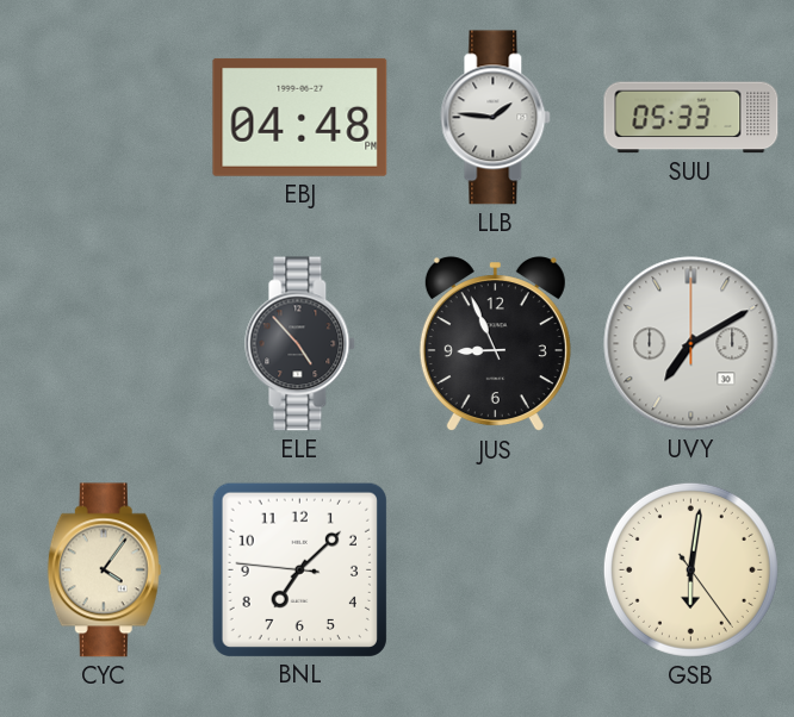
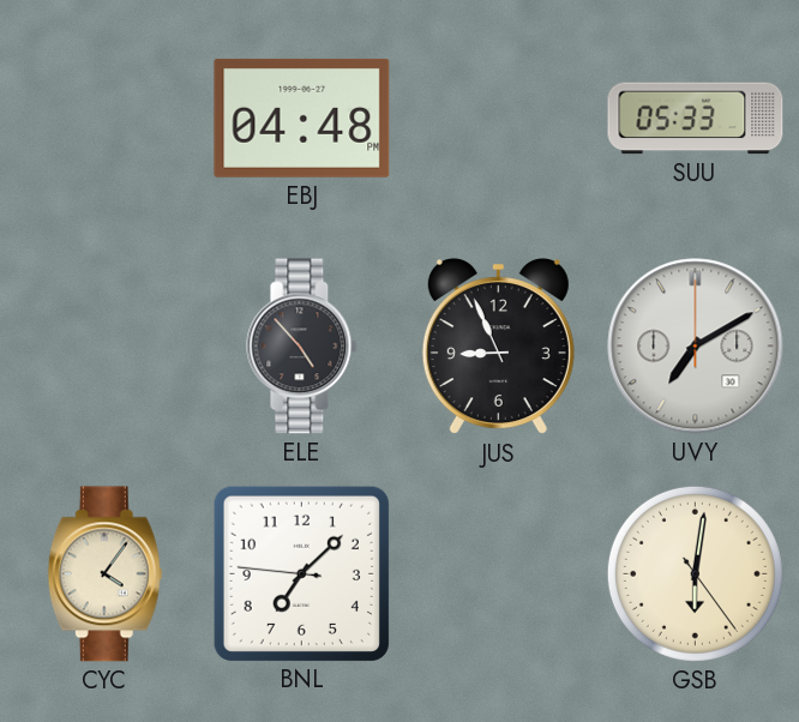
LLB: 1:46 -> none
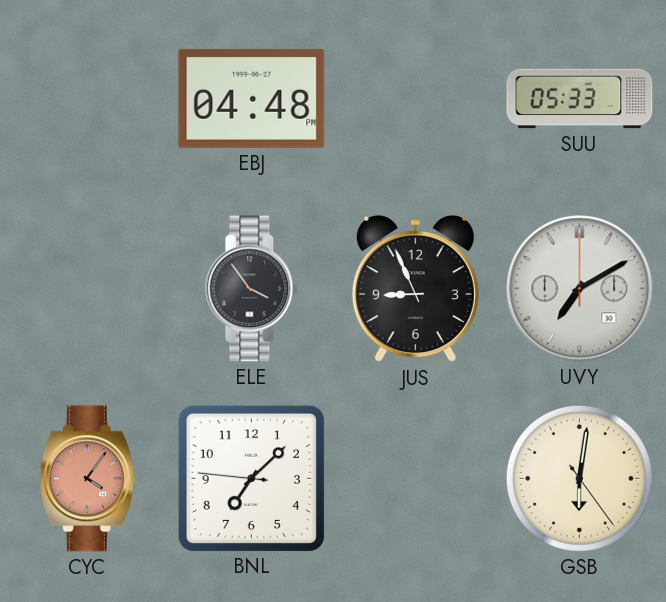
ELE: 4:53 -> 3:54
CYC dial: cream -> salmon
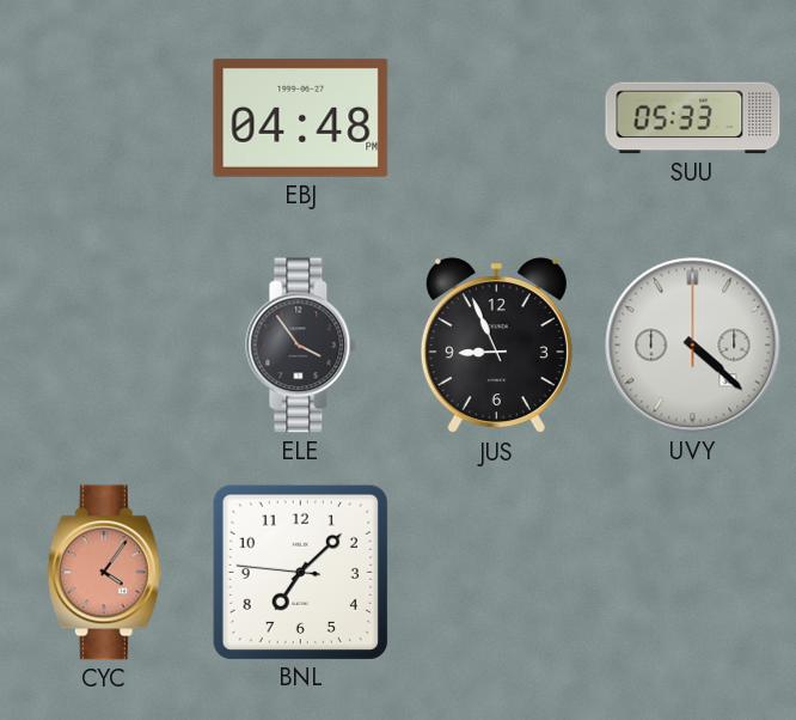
UVY: 7:10 -> 4:22
GSB: 6:01 -> none
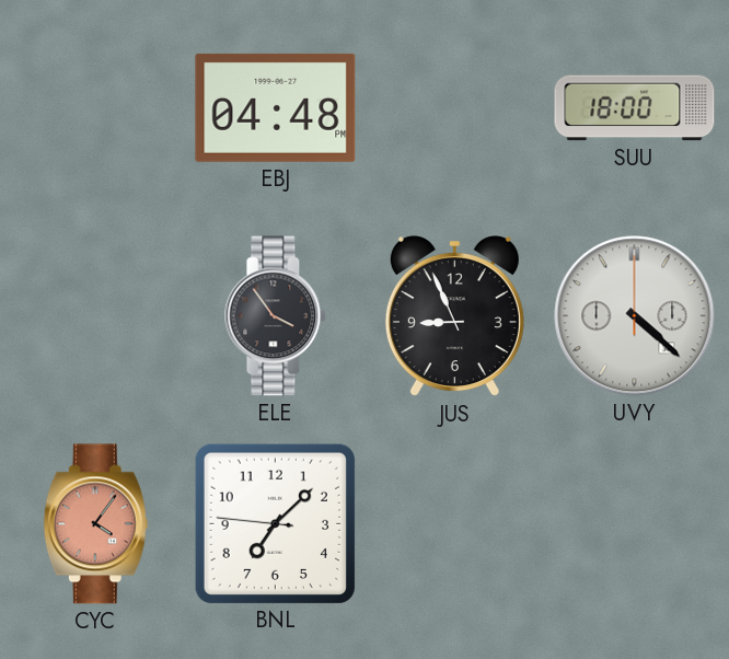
SUU: 05:33 -> 18:00
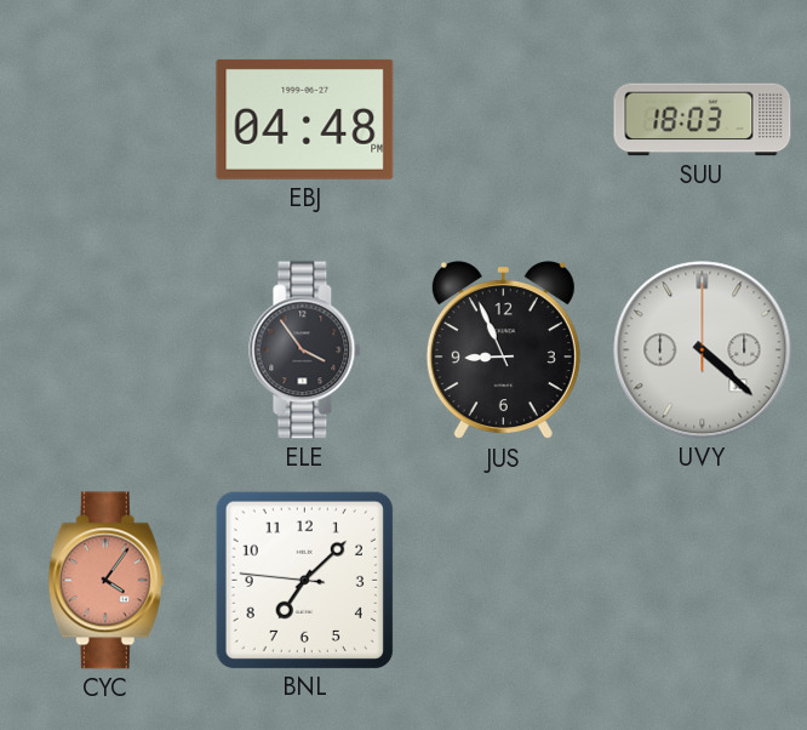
SUU: 18:00 -> 18:03
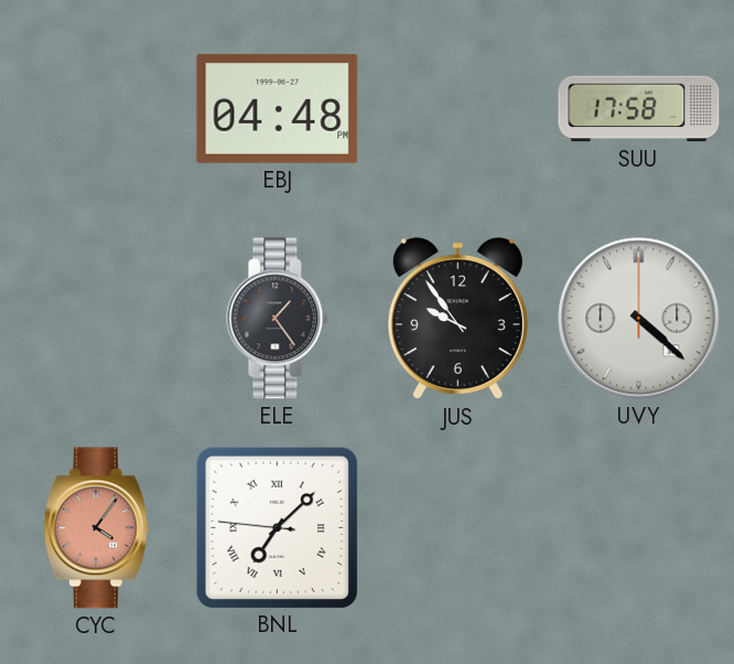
SUU: 18:03 -> 17:58
ELE: 3:54 -> 1:24
JUS: 8:56 -> 9:54
BNL numerals: Arabic -> Roman
